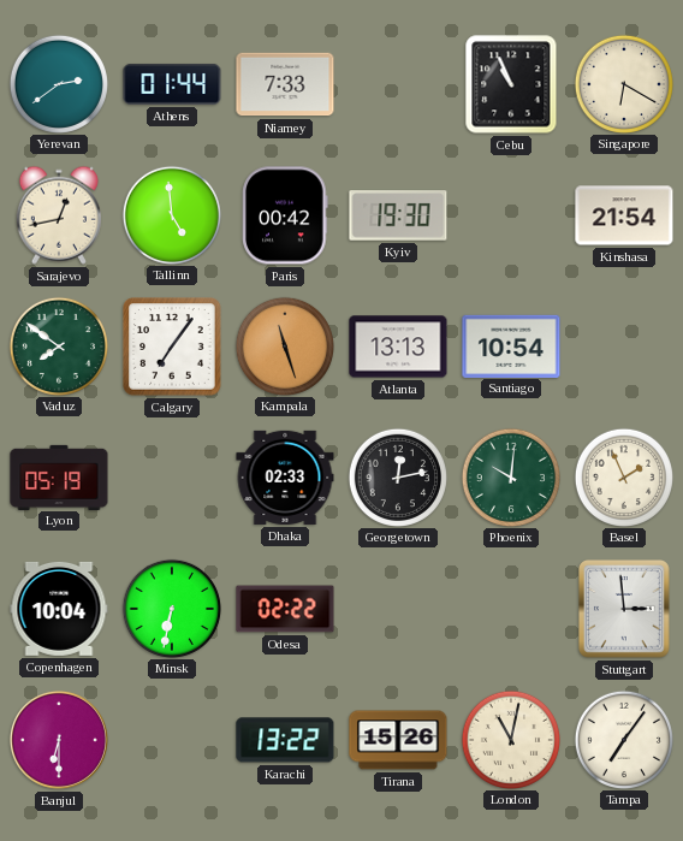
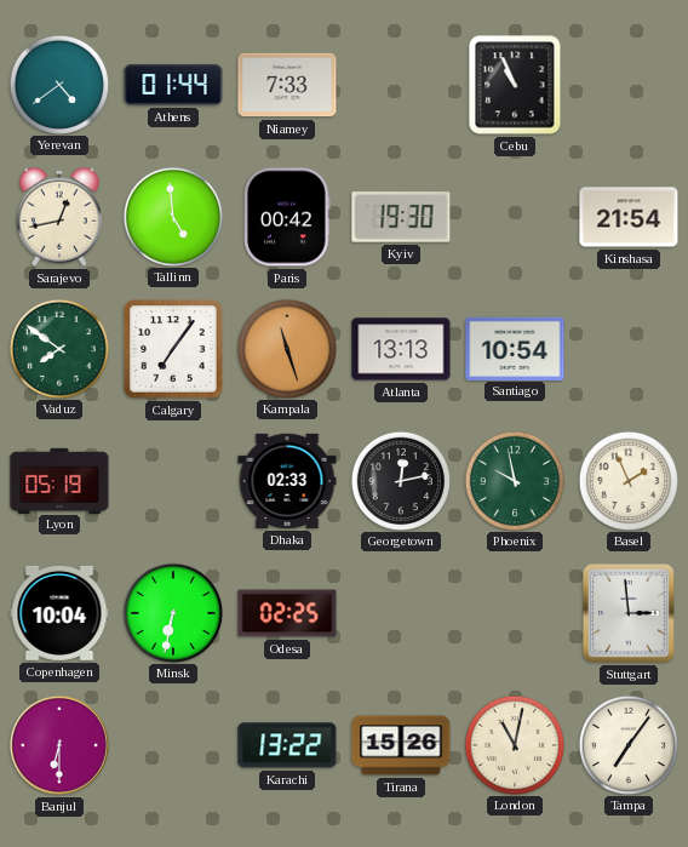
Yerevan: 2:39 -> 4:39
Singapore: 6:20 -> none
Phoenix: 10:01 -> 9:58
Odesa: 02:22 -> 02:25
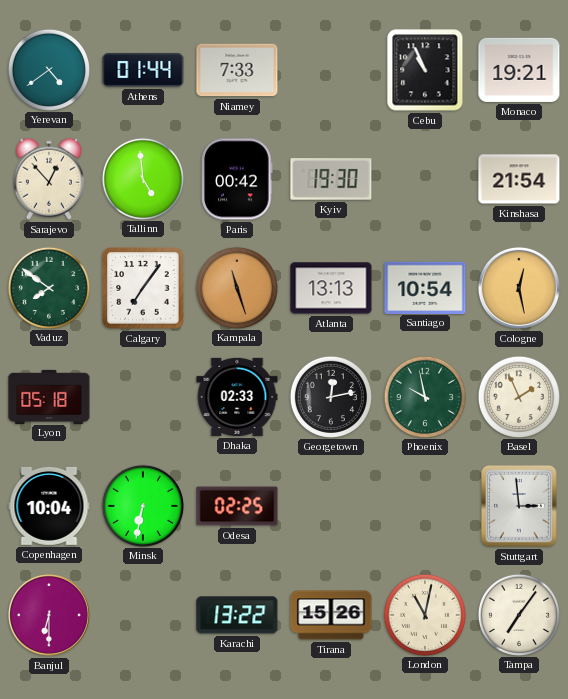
Monaco: none -> 19:21
Sarajevo: 12:43 -> 12:53
Cologne: none -> 12:28
Lyon: 05:19 -> 05:18
